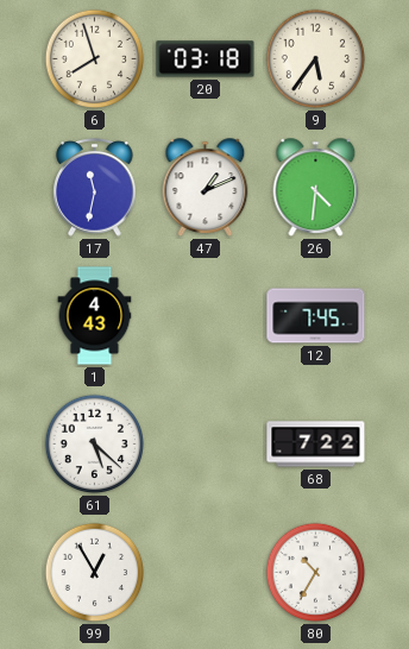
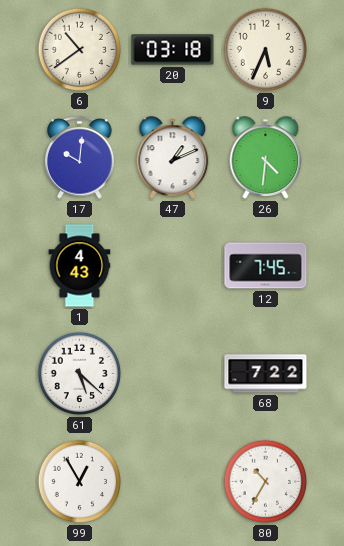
6: 7:57 -> 10:39
9: 5:36 -> 5:34
17: 11:32 -> 10:01
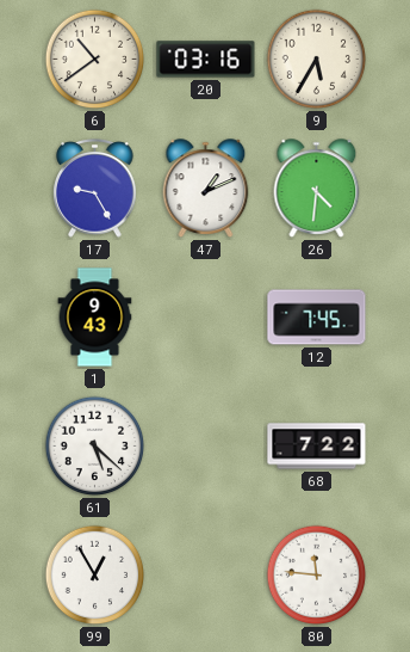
20: 03:18 -> 03:16
9: 5:34 -> 5:35
17: 10:01 -> 9:25
1: 4:43 -> 9:43
80: 10:35 -> 11:46
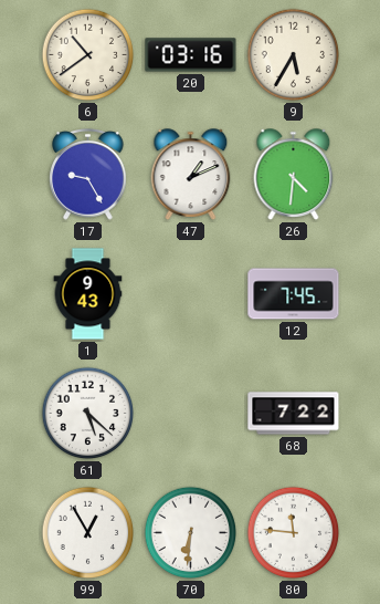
70: none -> 6:31
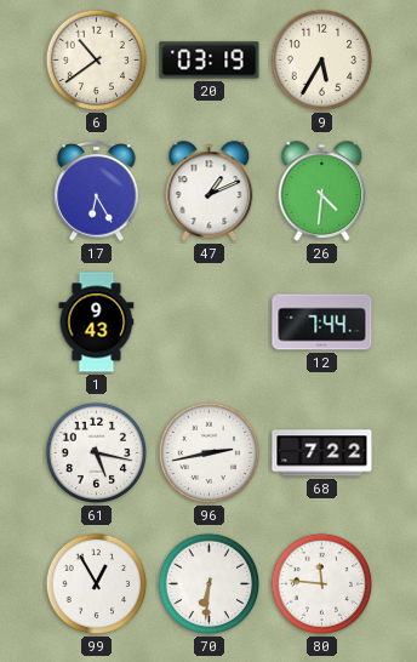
20: 03:16 -> 03:19
17: 9:25 -> 6:25
12: 7:45 -> 7:44
61: 5:22 -> 5:17
96: none -> 2:43
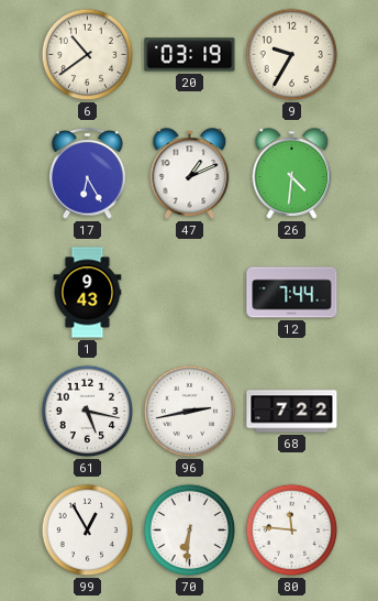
9: 5:35 -> 9:35
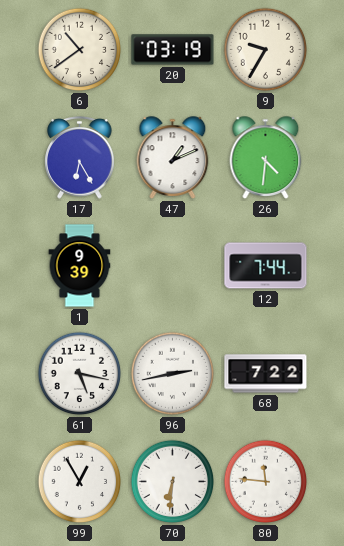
1: 9:43 -> 9:39
